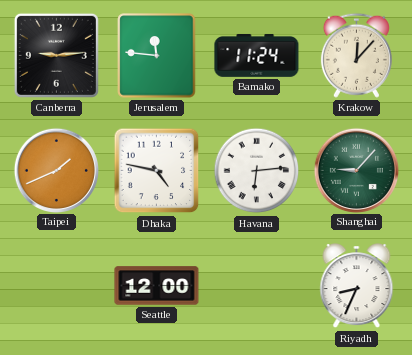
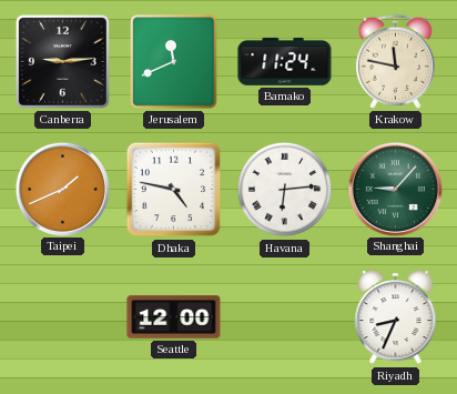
Jerusalem: 11:46 -> 11:41
Krakow: 12:07 -> 11:47
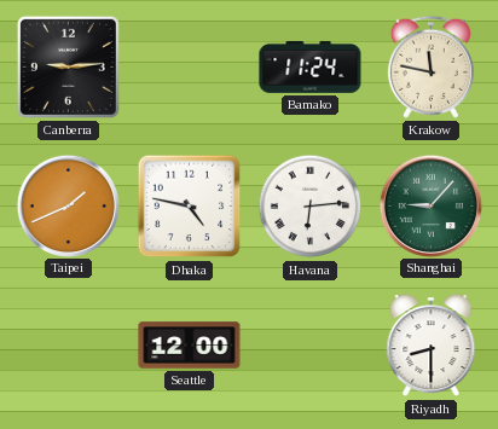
Jerusalem: 11:41 -> none
Riyadh: 8:34 -> 8:30
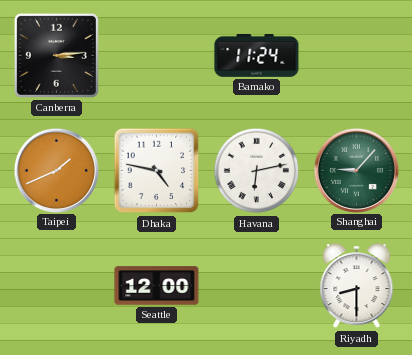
Canberra: 9:14 -> 3:14
Krakow: 11:47 -> none
Havana: 6:14 -> 6:13
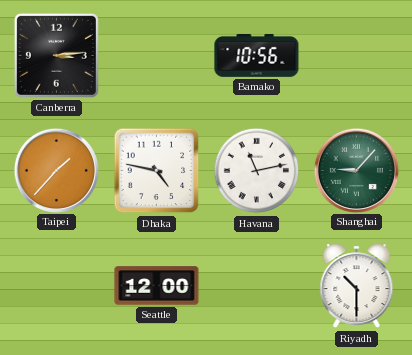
Bamako: 11:24 -> 10:56
Taipei: 1:41 -> 1:37
Havana: 6:13 -> 11:13
Riyadh: 8:30 -> 10:30
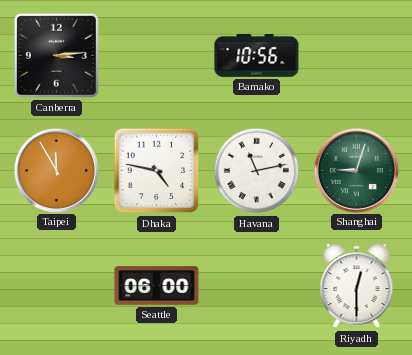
Taipei: 1:37 -> 11:55
Shanghai: 9:07 -> 9:03
Seattle: 12:00 -> 06:00
Riyadh: 10:30 -> 12:30
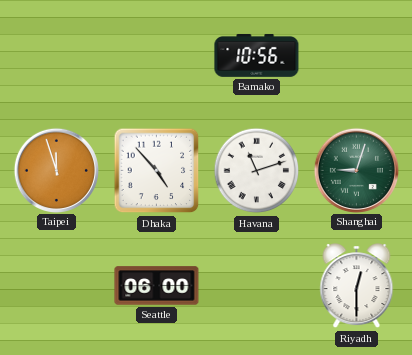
Canberra: 3:14 -> none
Taipei: 11:55 -> 11:57
Dhaka: 4:47 -> 4:53
Havana: 11:13 -> 11:12
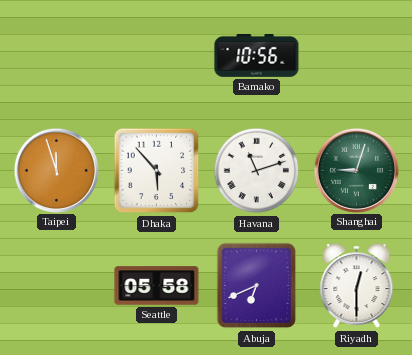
Dhaka: 4:53 -> 5:53
Seattle: 06:00 -> 05:58
Abuja: none -> 6:41
